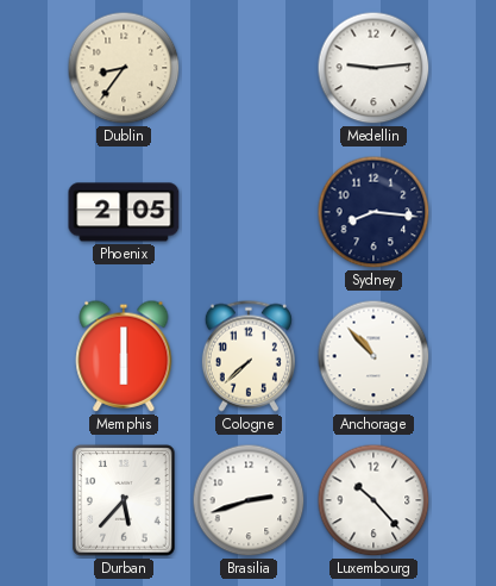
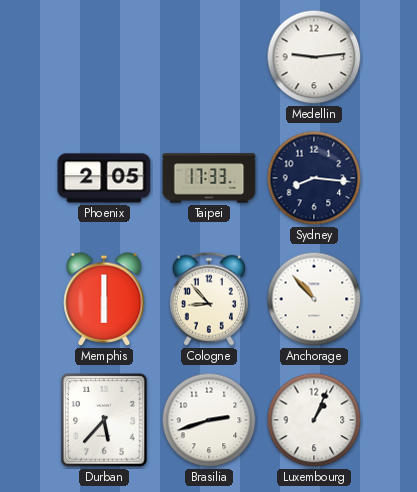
Dublin: 8:36 -> none
Taipei: none -> 17:33
Cologne: 7:38 -> 8:53
Luxembourg: 10:23 -> 1:04
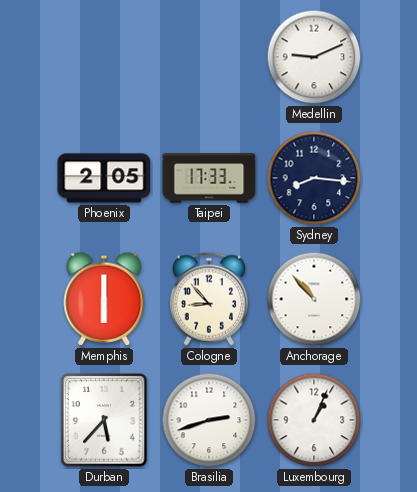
Medellin: 9:14 -> 9:11
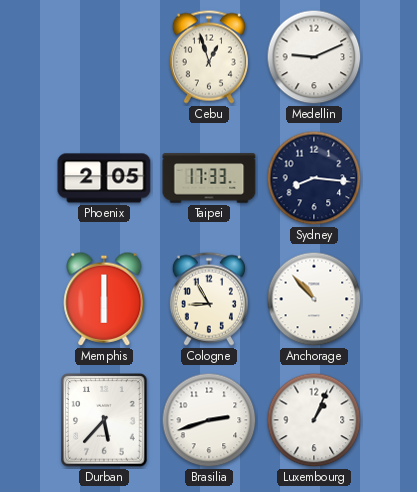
Cebu: none -> 12:57
Cologne: 8:53 -> 8:55
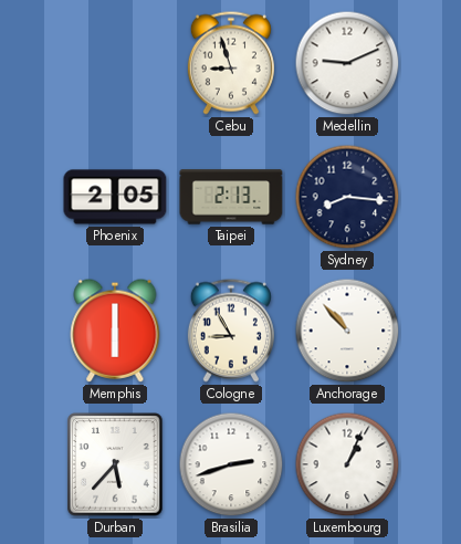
Cebu: 12:57 -> 8:57
Taipei: 17:33 -> 2:13
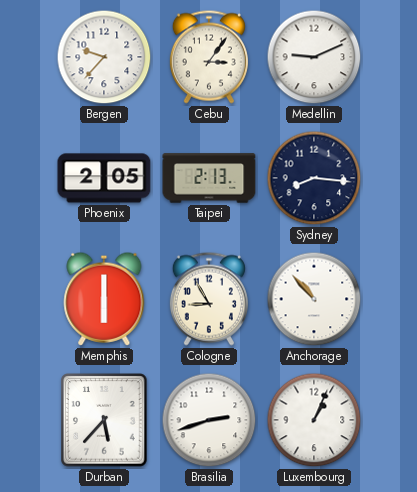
Bergen: none -> 9:37
Cebu: 8:57 -> 3:06
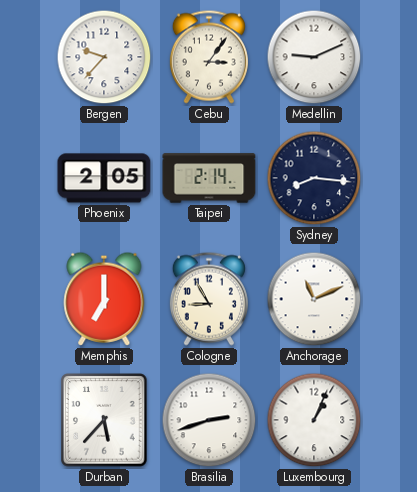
Taipei: 2:13 -> 2:14
Memphis: 6:00 -> 7:00
Anchorage: 10:53 -> 11:11
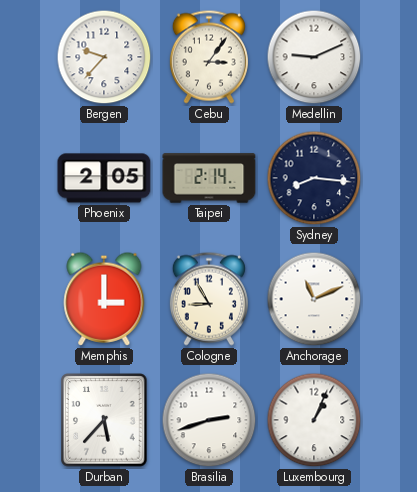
Memphis: 7:00 -> 3:00
